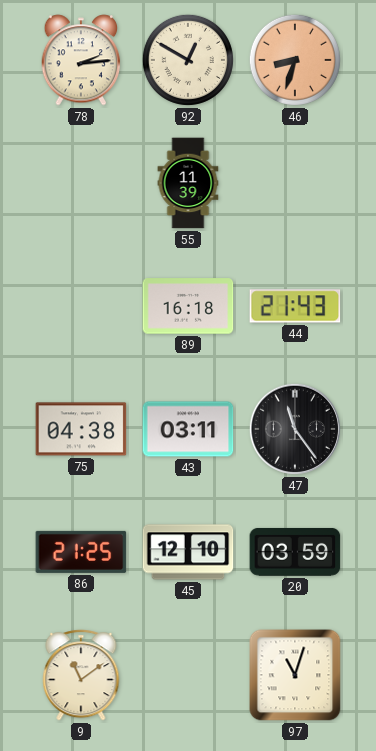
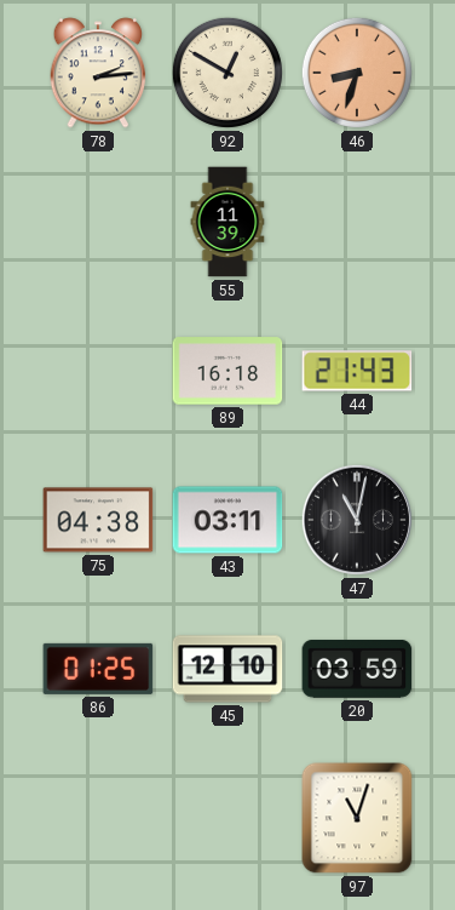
47: 11:24 -> 11:02
86: 21:25 -> 01:25
9: 11:09 -> none
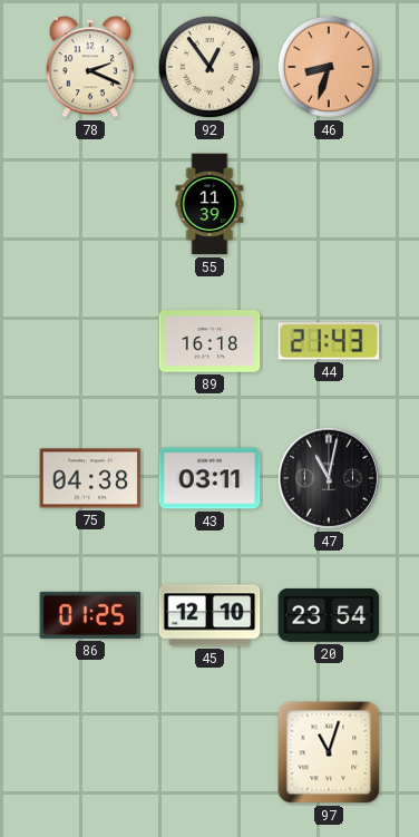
78: 2:14 -> 2:19
92: 12:50 -> 12:54
20: 03:59 -> 23:54
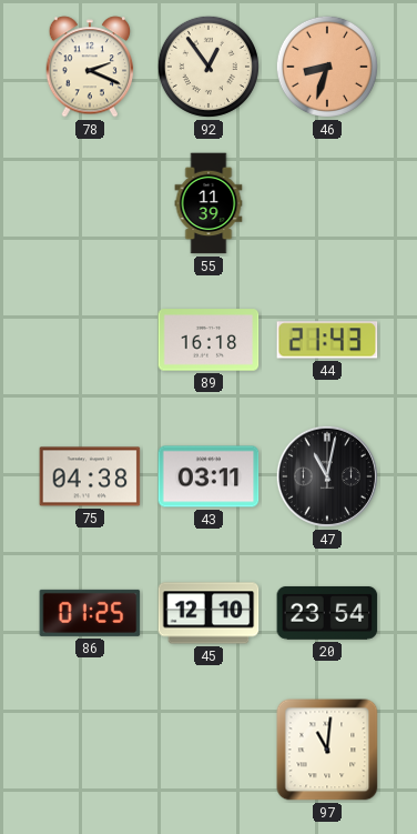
97: 11:03 -> 11:01
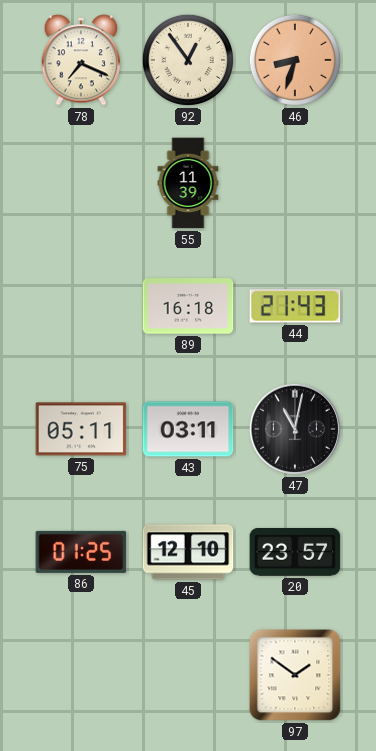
78: 2:19 -> 7:19
75: 04:38 -> 05:11
20: 23:54 -> 23:57
97: 11:01 -> 1:51
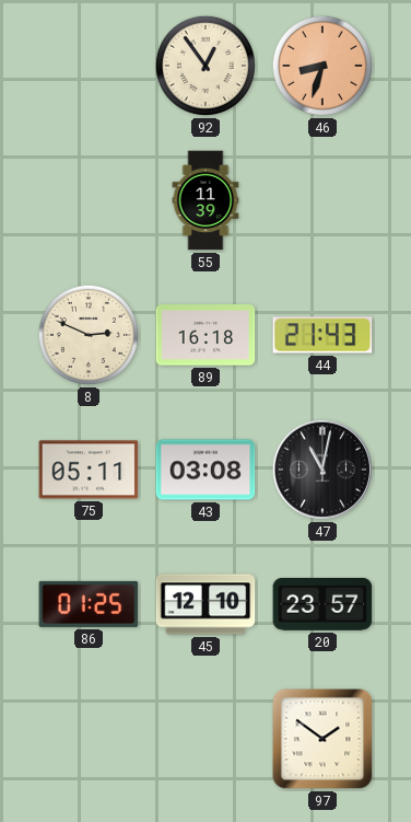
78: 7:19 -> none
8: none -> 2:49
43: 03:11 -> 03:08
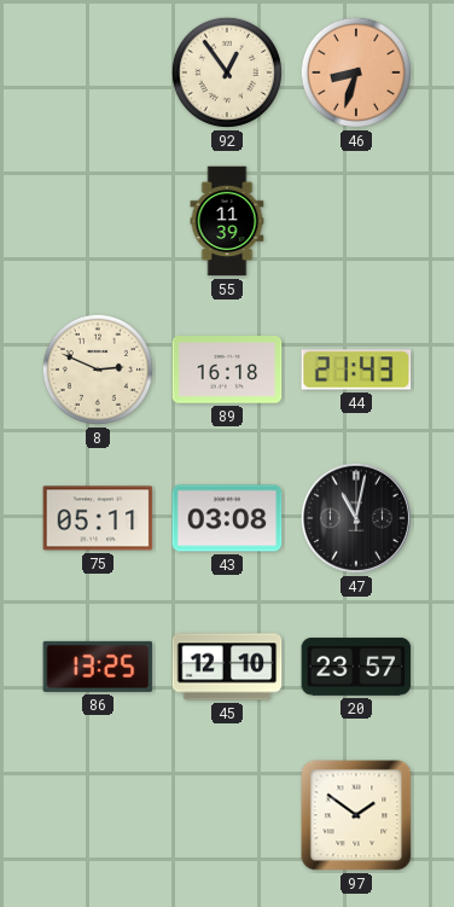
86: 01:25 -> 13:25
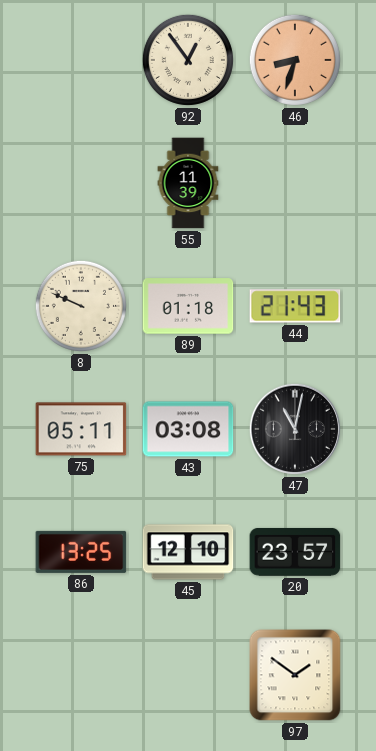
8: 2:49 -> 9:49
89: 16:18 -> 01:18
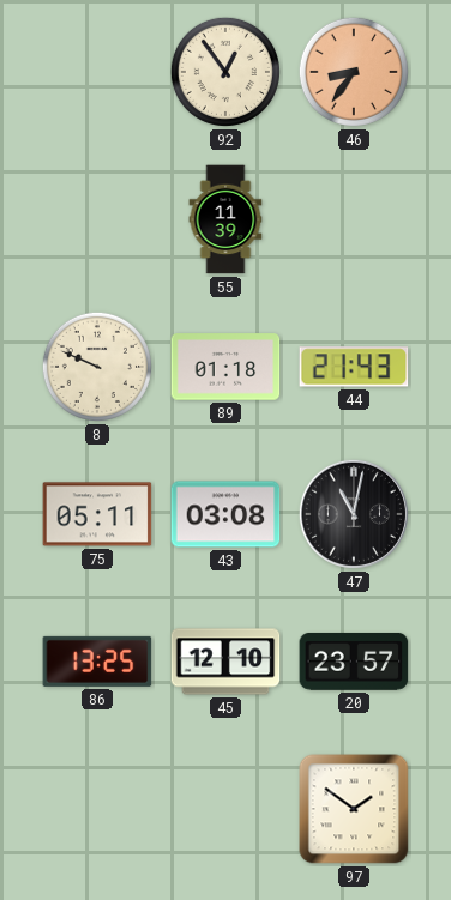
46: 8:33 -> 8:36
